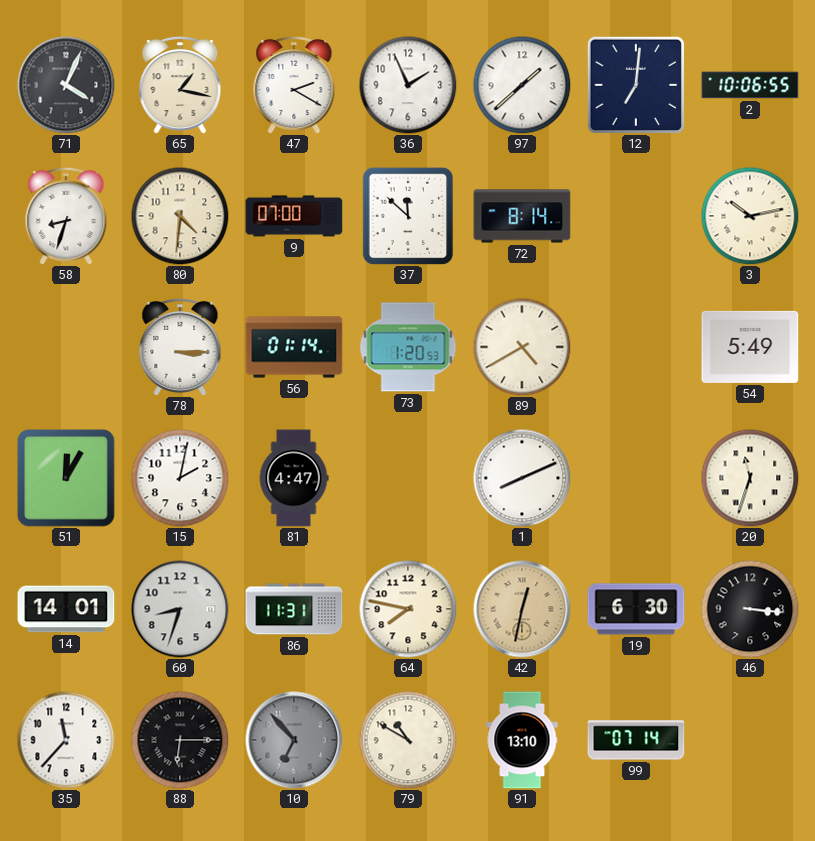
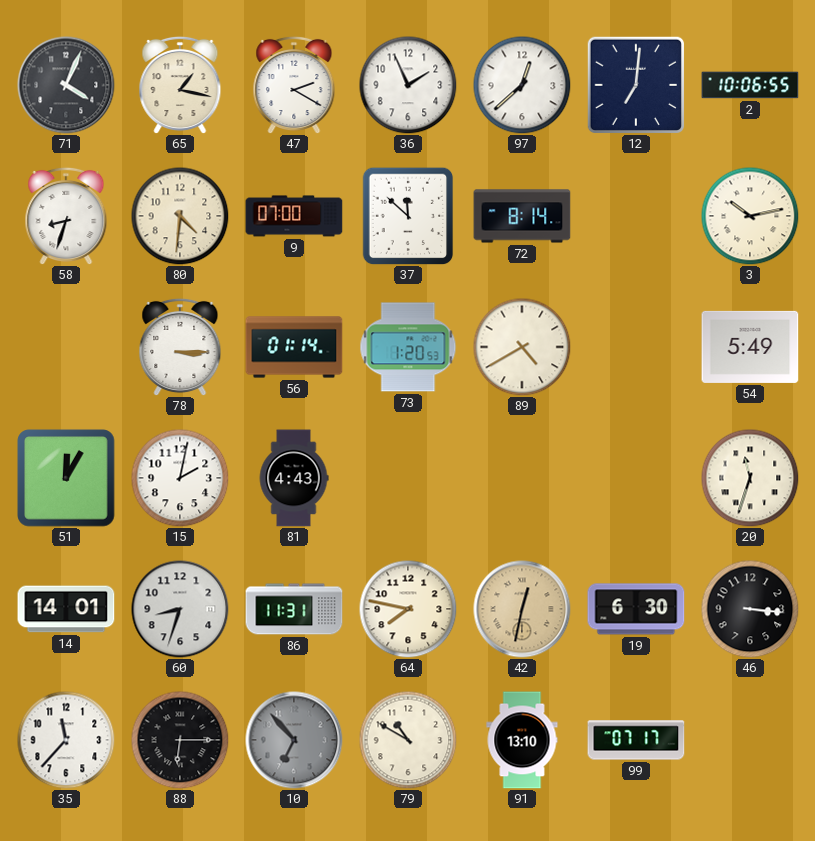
97: 1:38 -> 12:38
81: 4:47 -> 4:43
1: 8:11 -> none
99: 07:14 -> 07:17
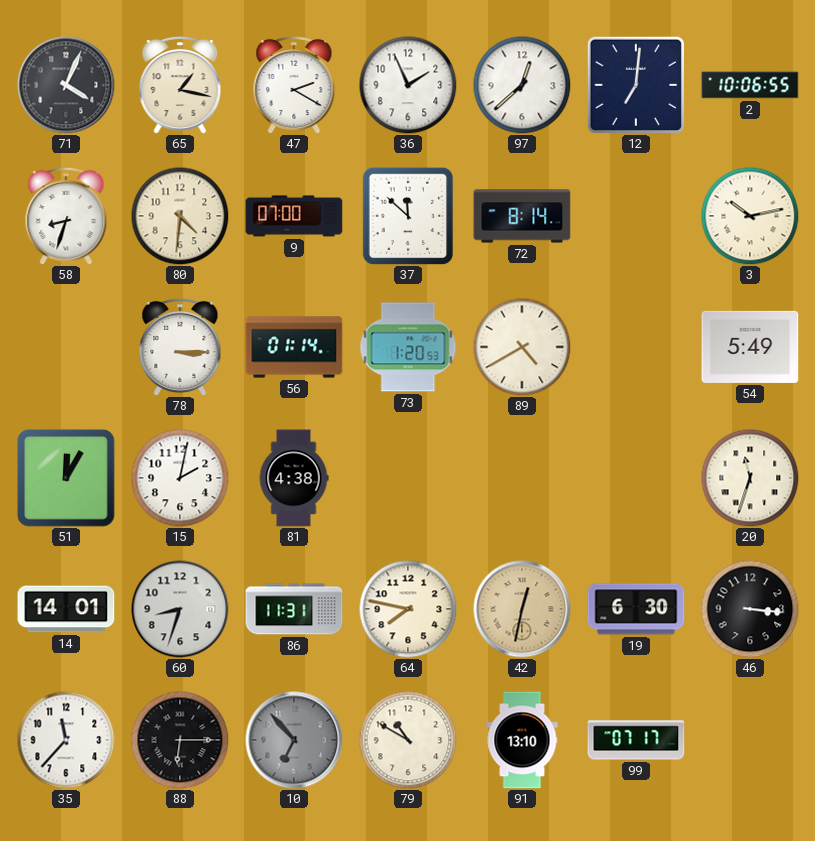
81: 4:43 -> 4:38
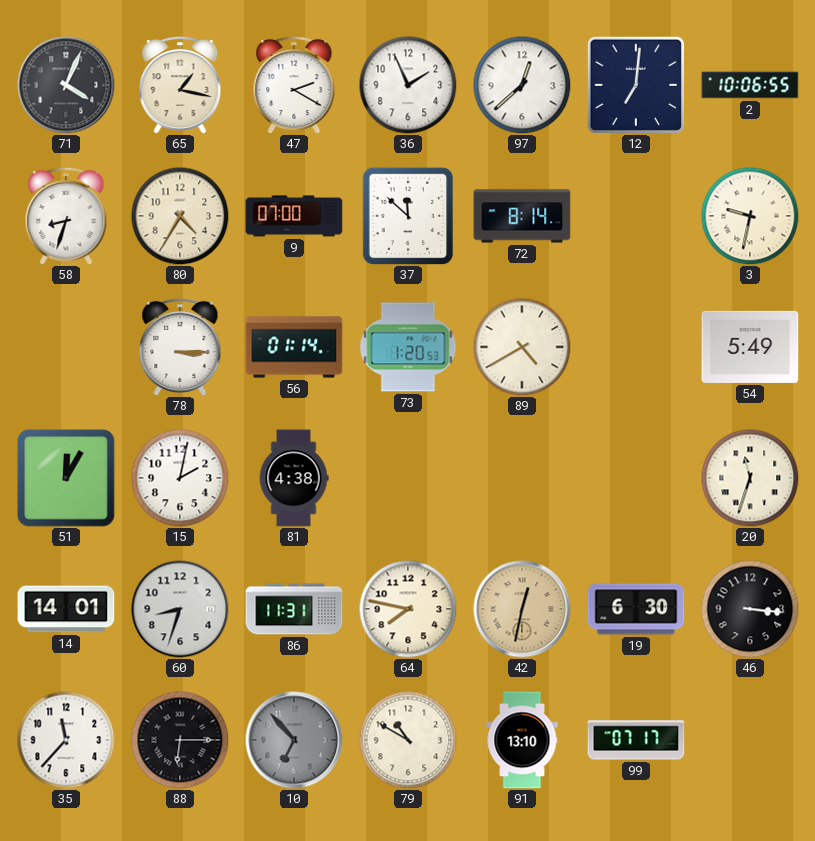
80: 4:31 -> 4:35
3: 10:13 -> 9:32
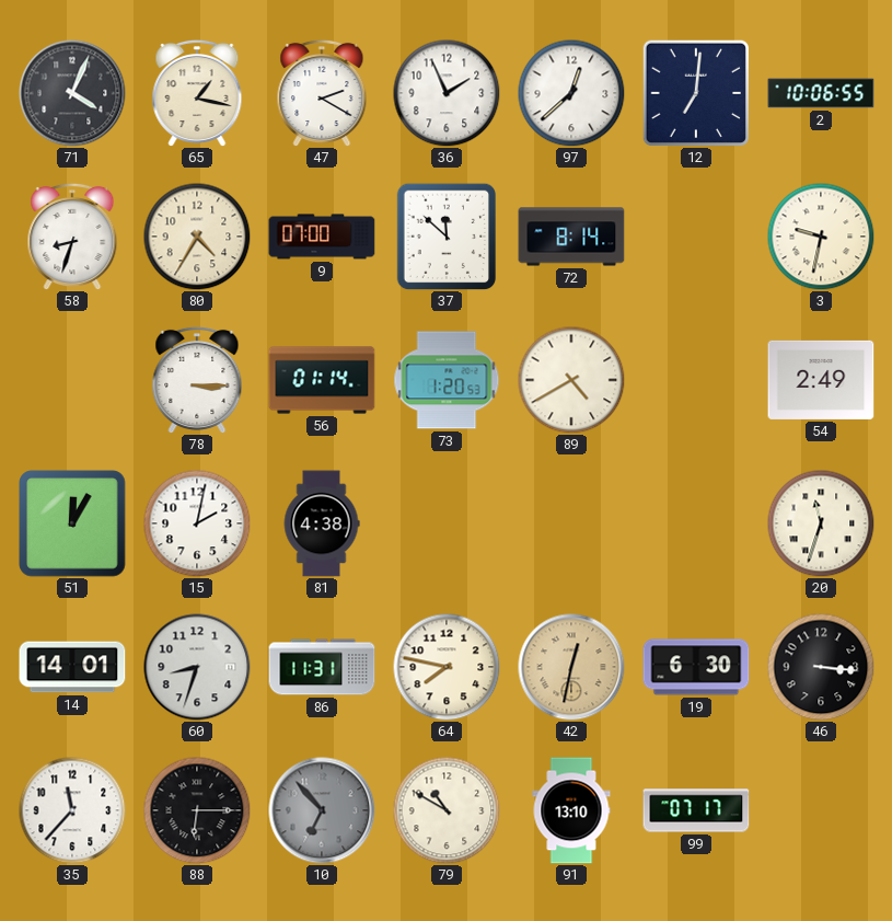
54: 5:49 -> 2:49
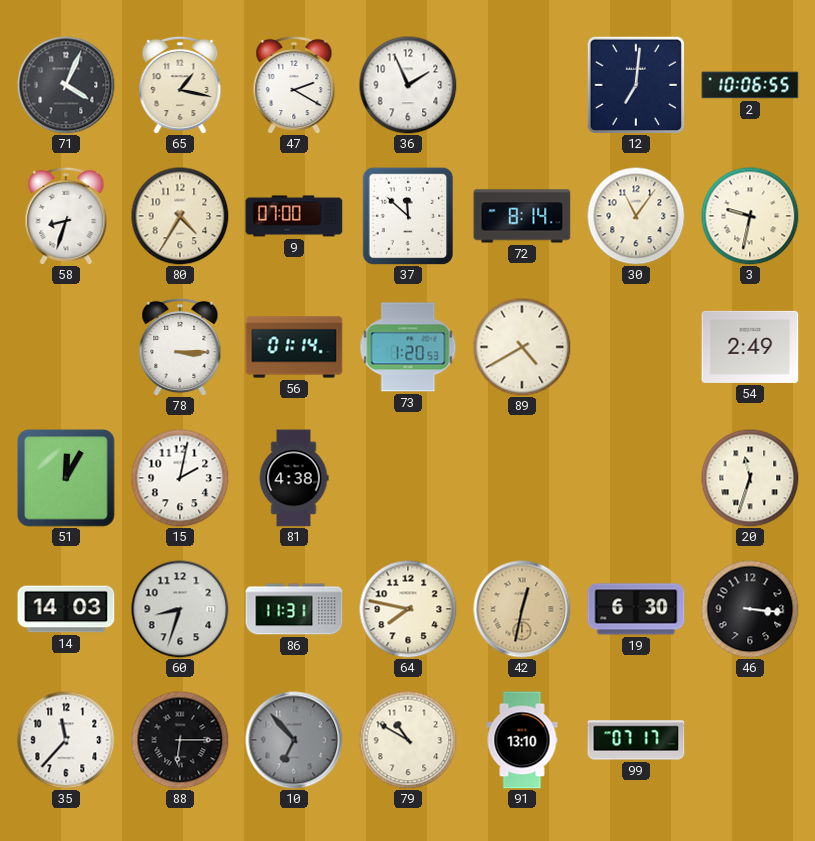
97: 12:38 -> none
30: none -> 11:06
14: 14:01 -> 14:03
